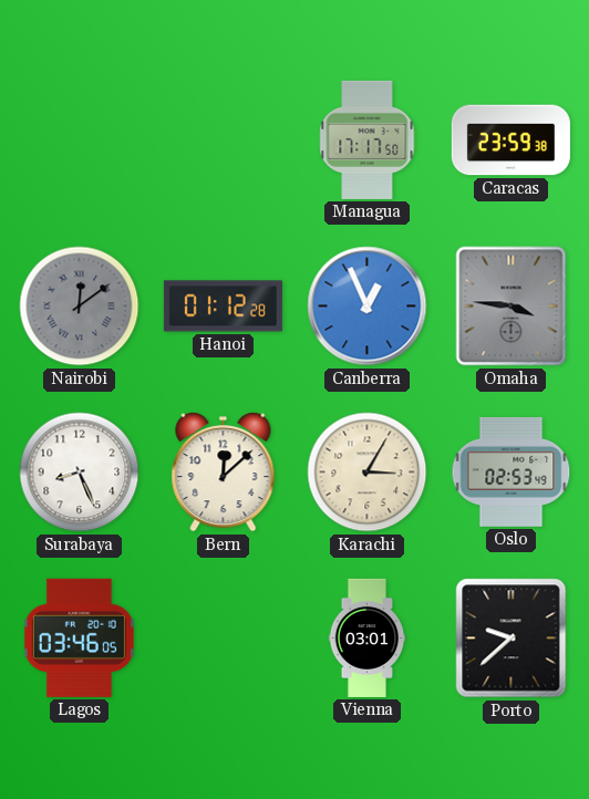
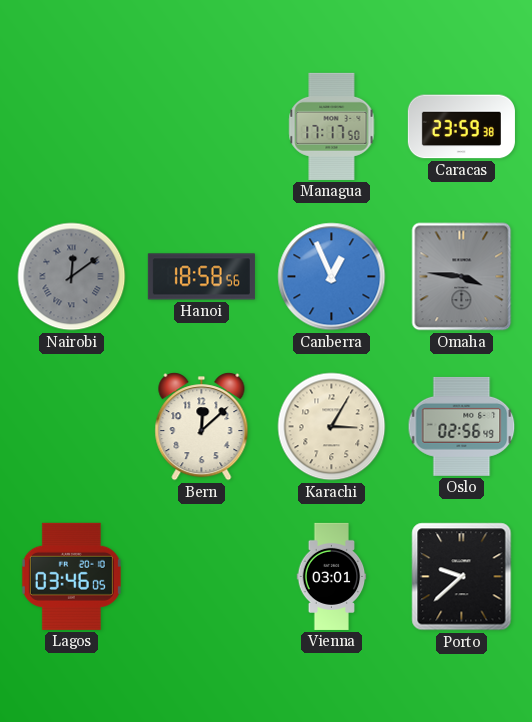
Hanoi: 01:12 -> 18:58
Surabaya: 8:26 -> none
Oslo: 02:53 -> 02:56
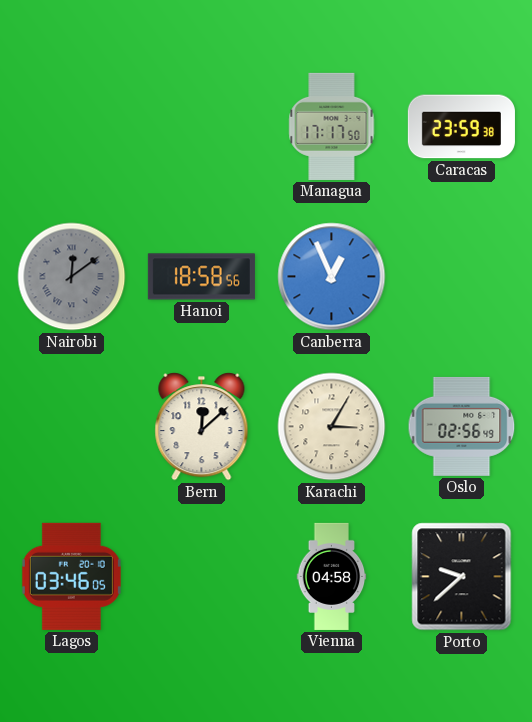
Omaha: 3:46 -> none
Vienna: 03:01 -> 04:58
